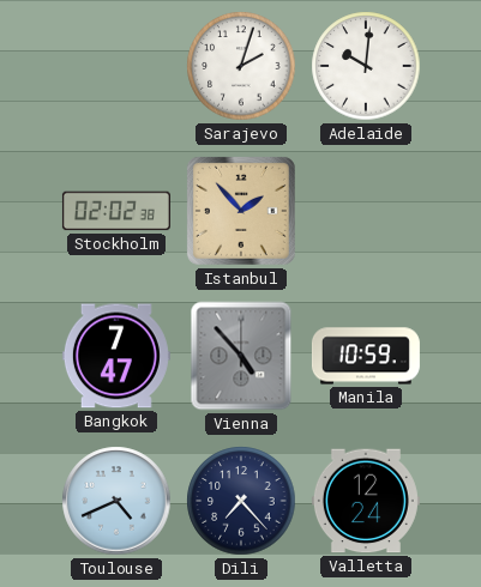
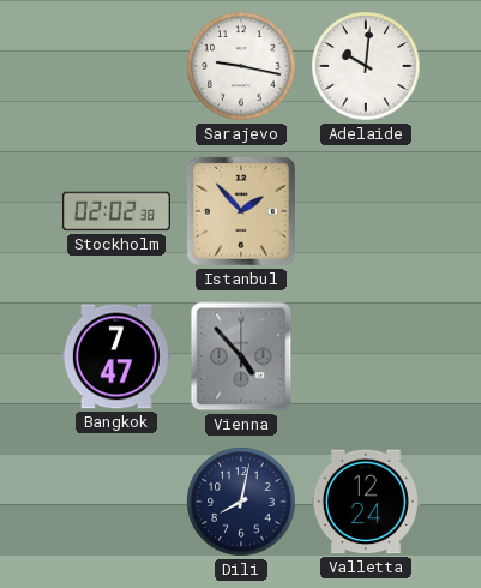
Sarajevo: 2:03 -> 9:17
Manila: 10:59 -> none
Toulouse: 4:41 -> none
Dili: 7:23 -> 8:02
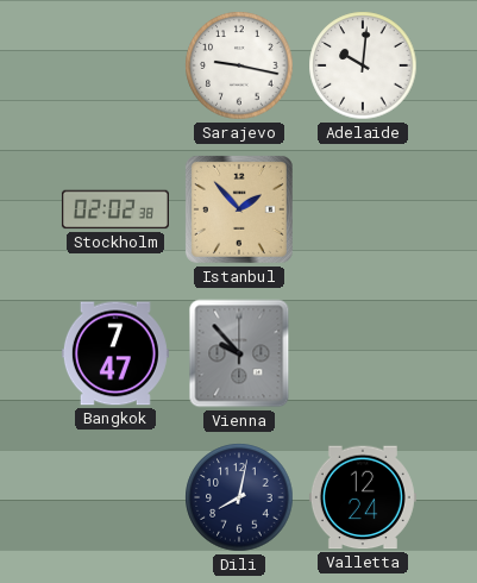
Vienna: 4:53 -> 9:53
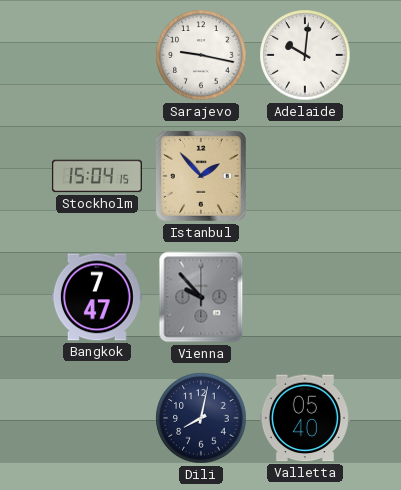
Stockholm: 02:02 -> 15:04
Valletta: 12:24 -> 05:40
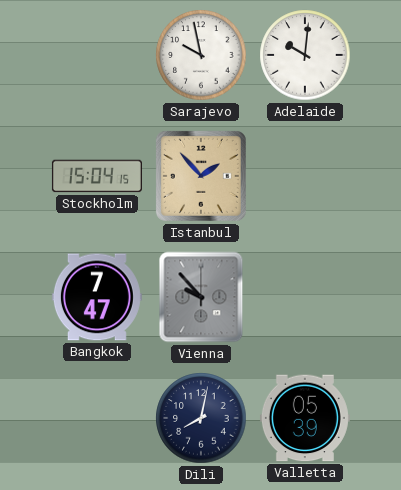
Sarajevo: 9:17 -> 9:58
Valletta: 05:40 -> 05:39
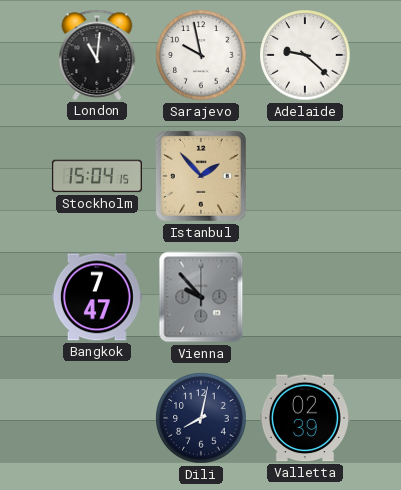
London: none -> 11:01
Adelaide: 10:01 -> 9:22
Valletta: 05:39 -> 02:39
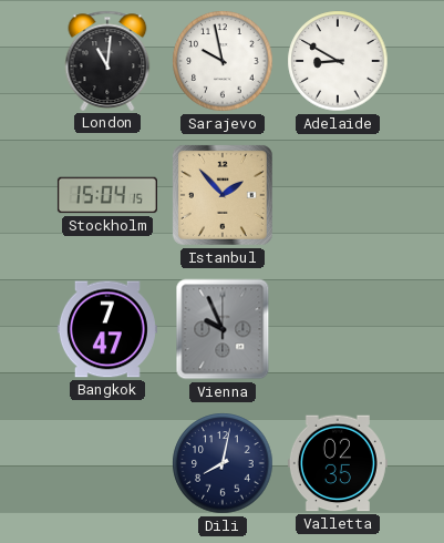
Adelaide: 9:22 -> 8:50
Vienna: 9:53 -> 9:56
Valletta: 02:39 -> 02:35
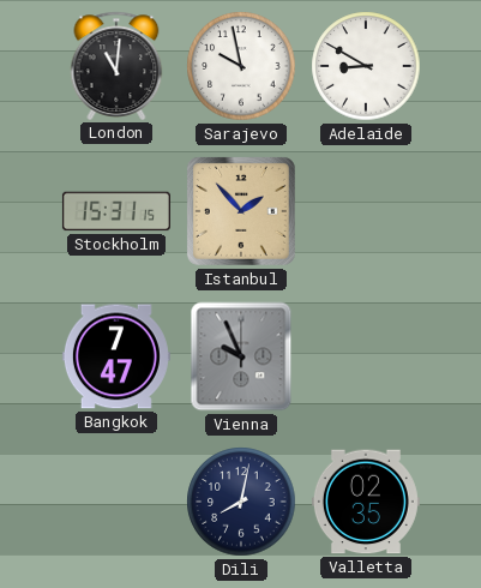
Stockholm: 15:04 -> 15:31
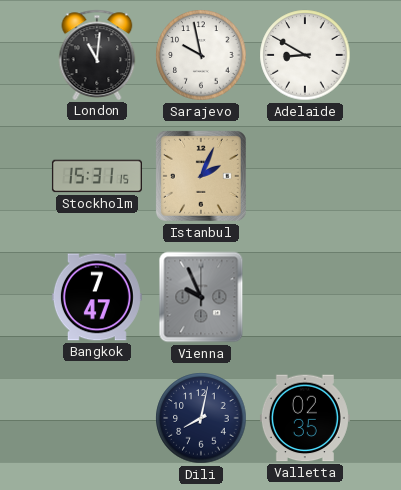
Istanbul: 1:53 -> 2:04
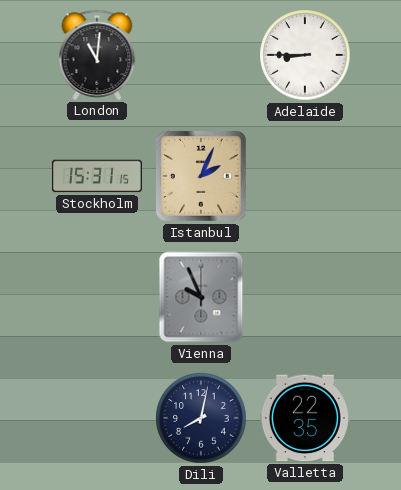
Sarajevo: 9:58 -> none
Adelaide: 8:50 -> 8:45
Bangkok: 7:47 -> none
Valletta: 02:35 -> 22:35
